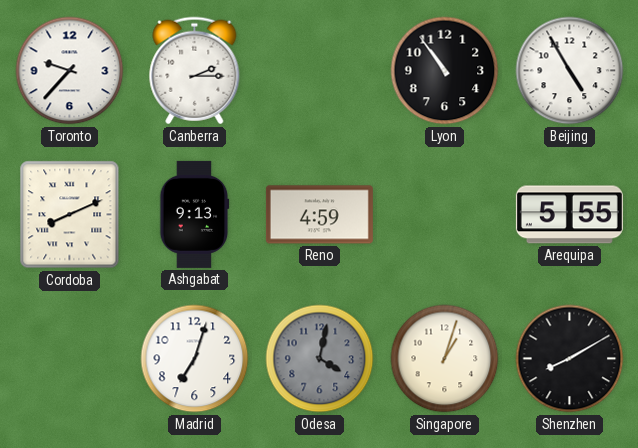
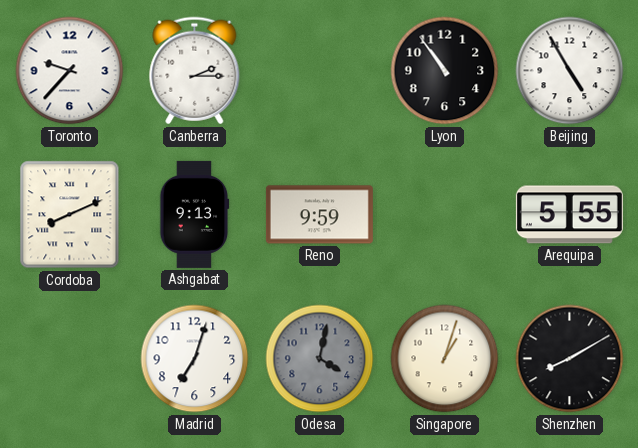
Reno: 4:59 -> 9:59
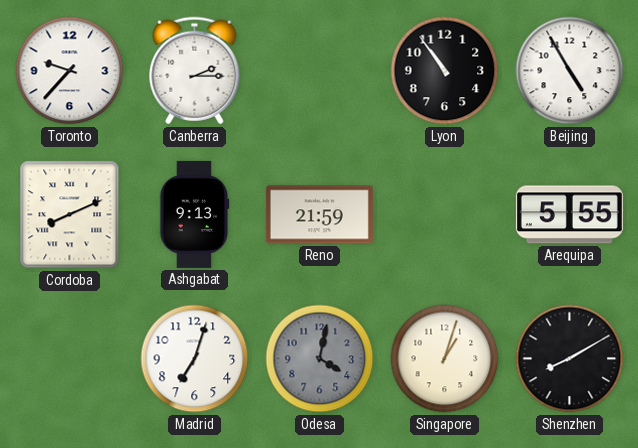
Reno: 9:59 -> 21:59
